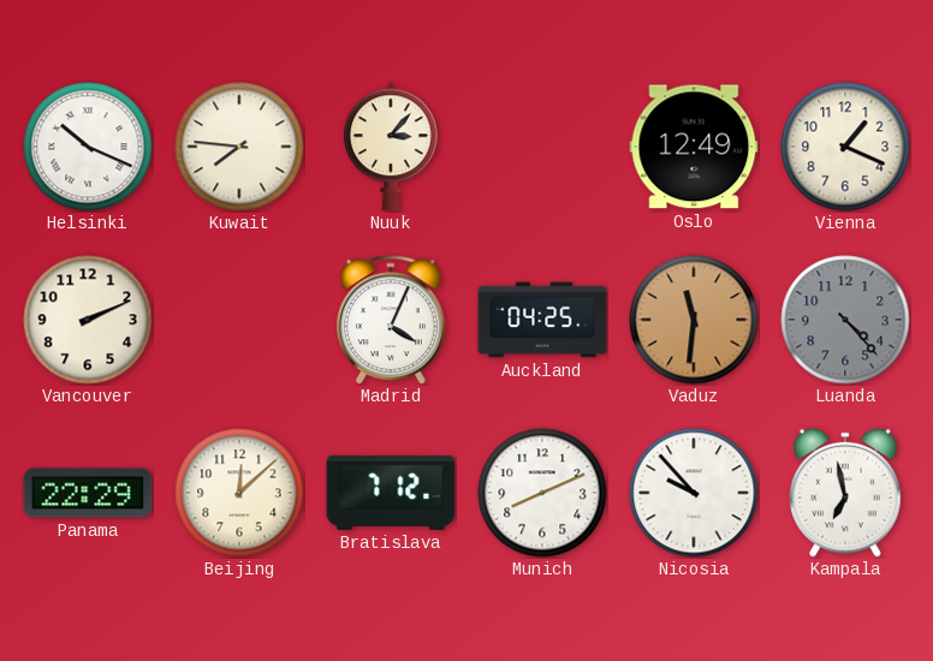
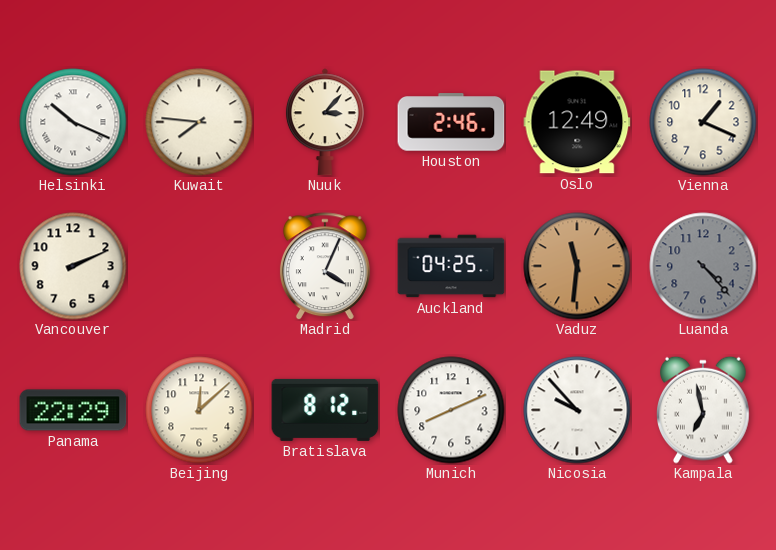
Houston: none -> 2:46
Bratislava: 7:12 -> 8:12
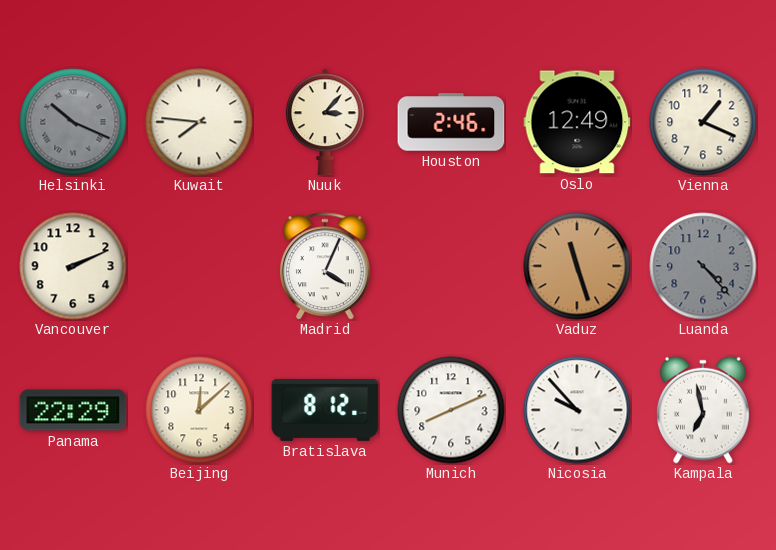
Helsinki dial: white -> grey
Auckland: 04:25 -> none
Vaduz: 11:31 -> 11:27
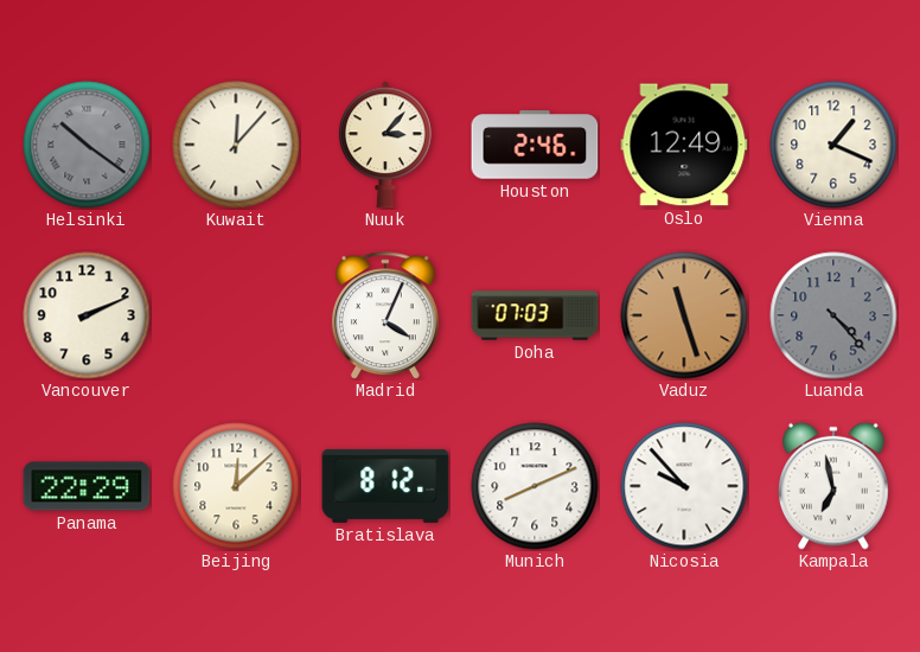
Helsinki: 10:19 -> 10:21
Kuwait: 7:46 -> 12:07
Doha: none -> 07:03
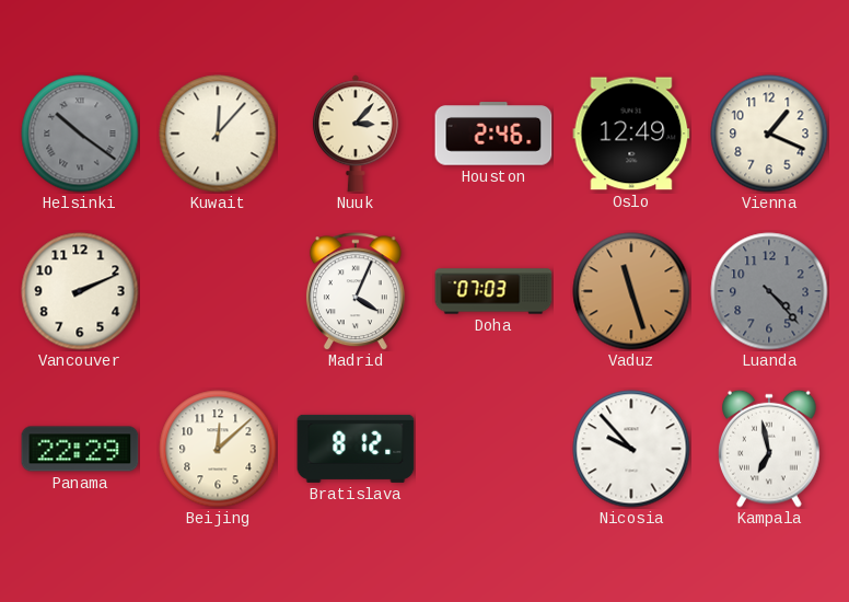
Munich: 8:11 -> none
